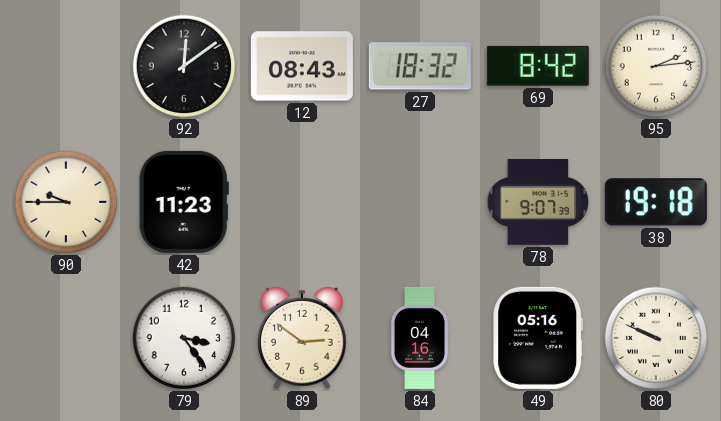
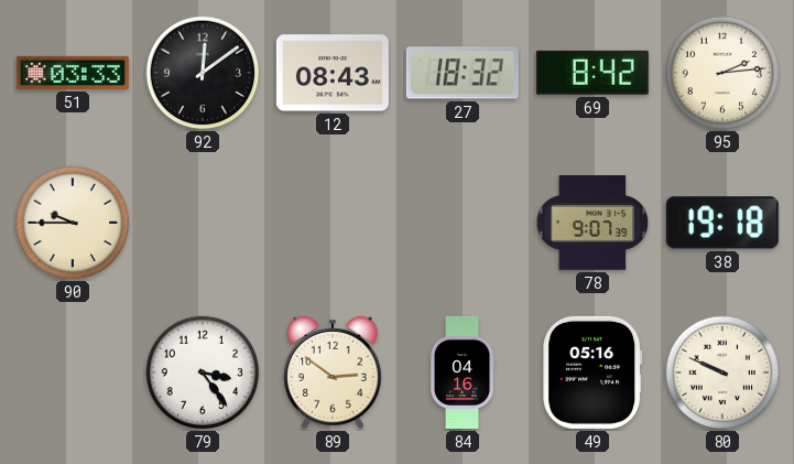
51: none -> 03:33
42: 11:23 -> none
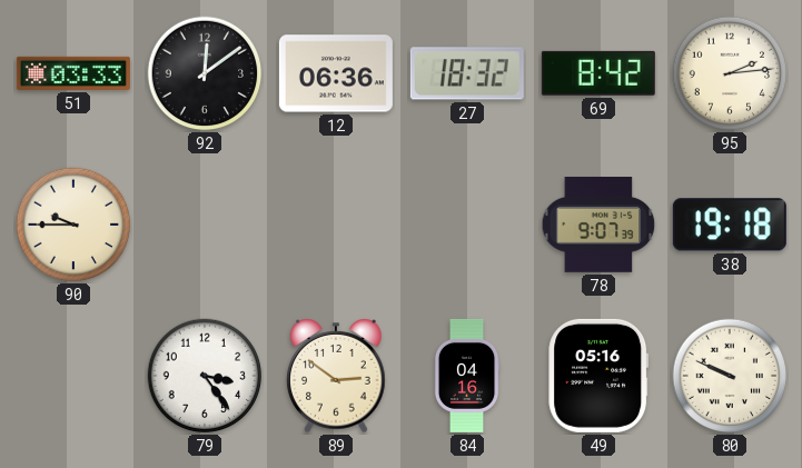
12: 08:43 -> 06:36
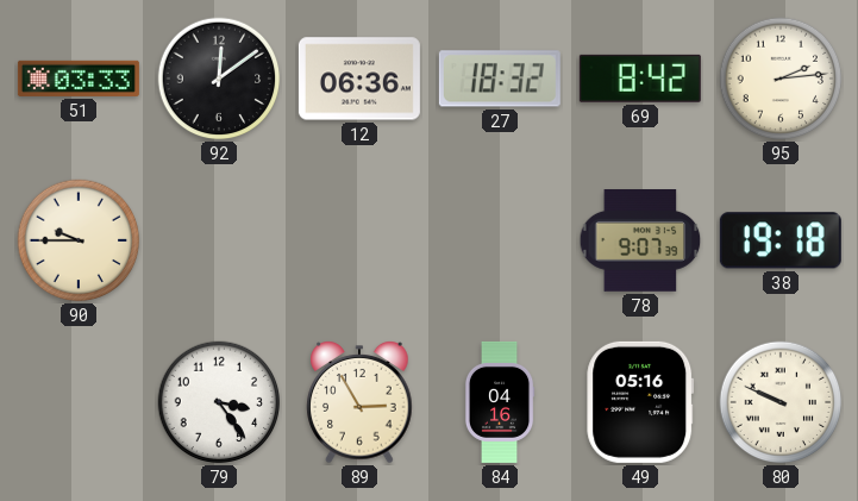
89: 2:51 -> 2:55
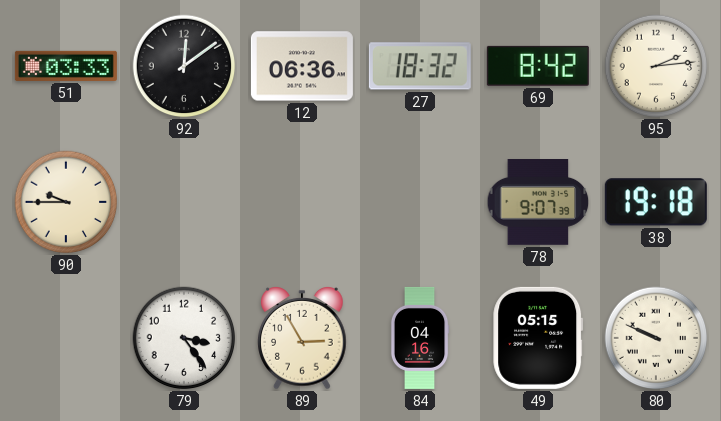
49: 05:16 -> 05:15
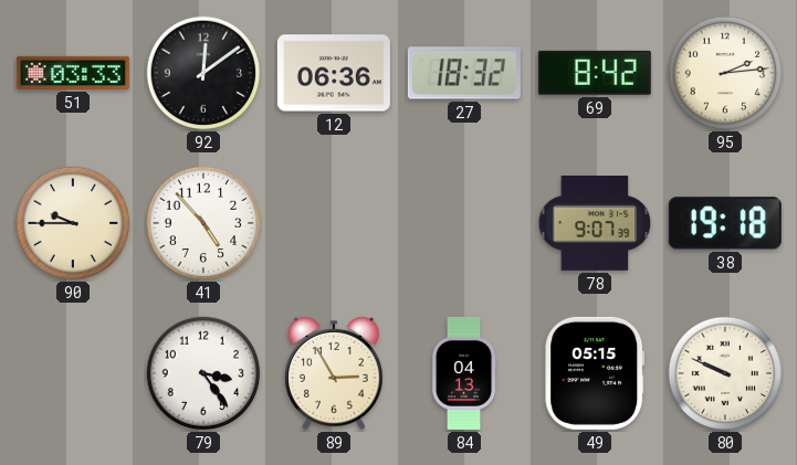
41: none -> 4:53
84: 04:16 -> 04:13
